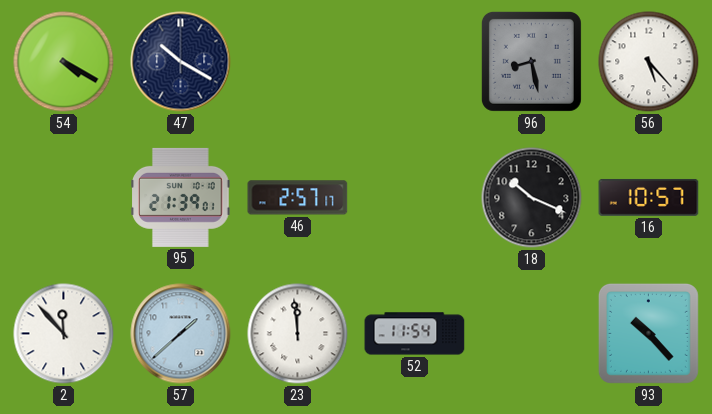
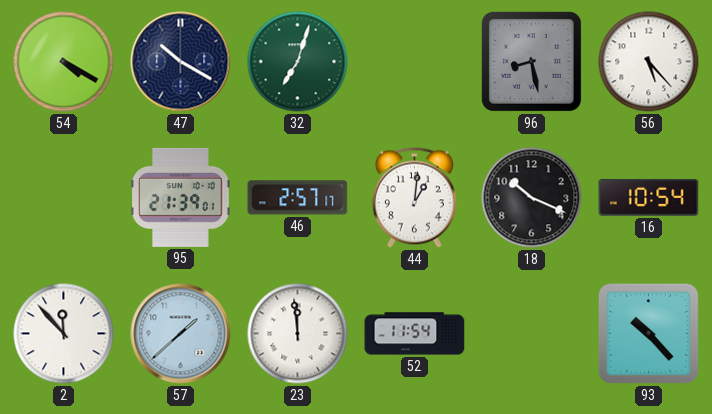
32: none -> 7:03
44: none -> 1:01
16: 10:57 -> 10:54
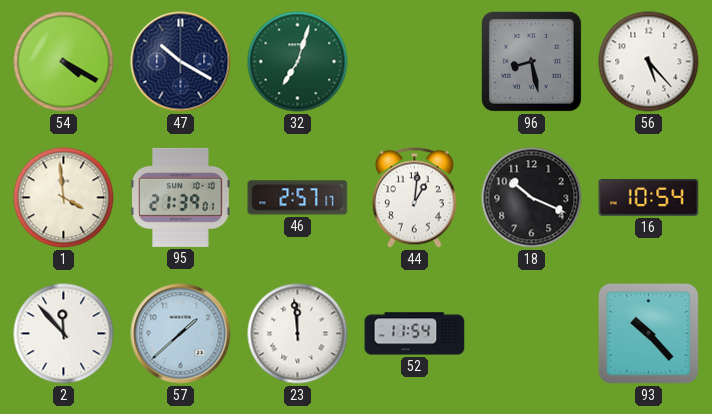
1: none -> 3:59
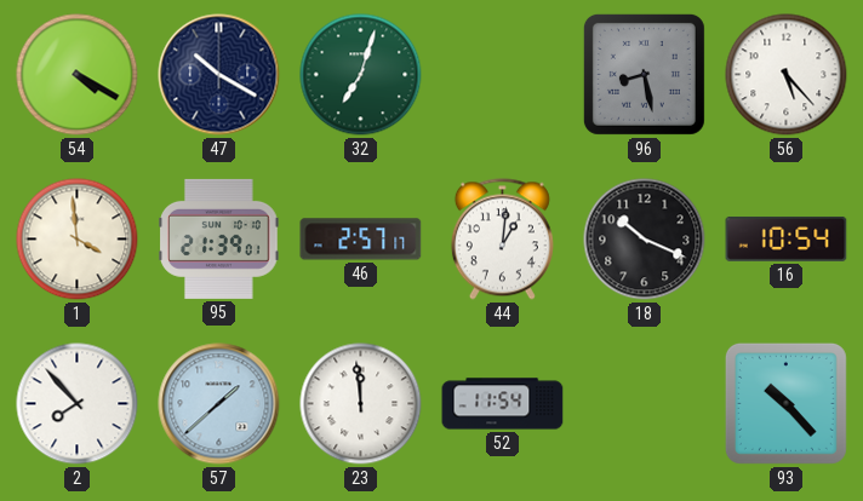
2: 11:53 -> 7:53
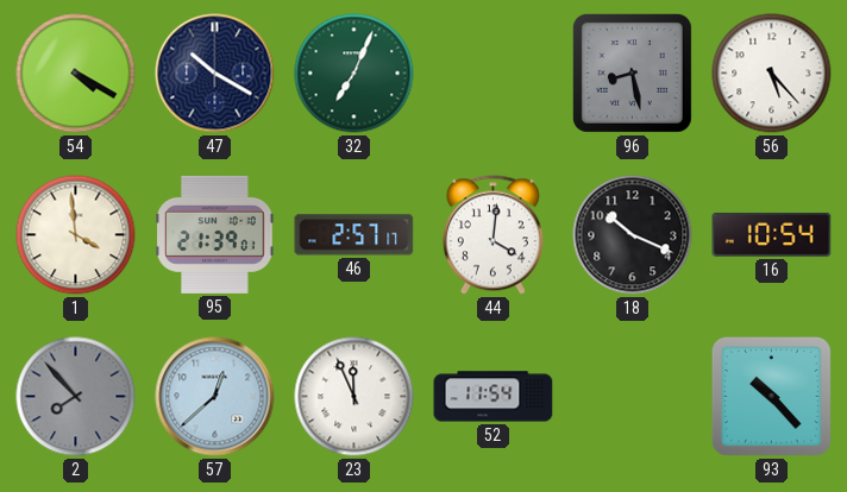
32: 7:03 -> 7:04
44: 1:01 -> 4:01
2 dial: white -> grey
57: 1:38 -> 12:38
23: 11:59 -> 11:56
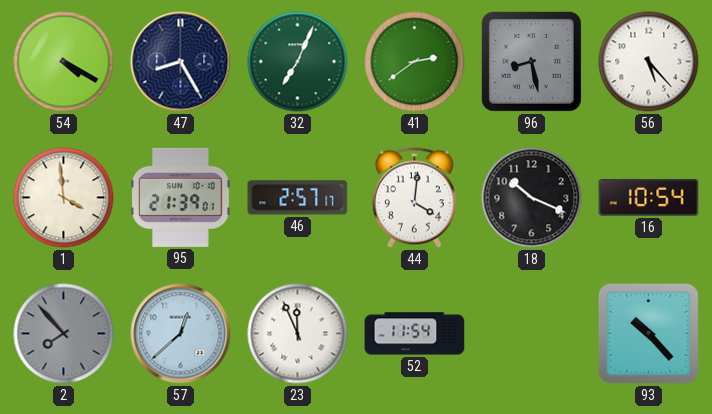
47: 10:20 -> 8:25
41: none -> 2:39
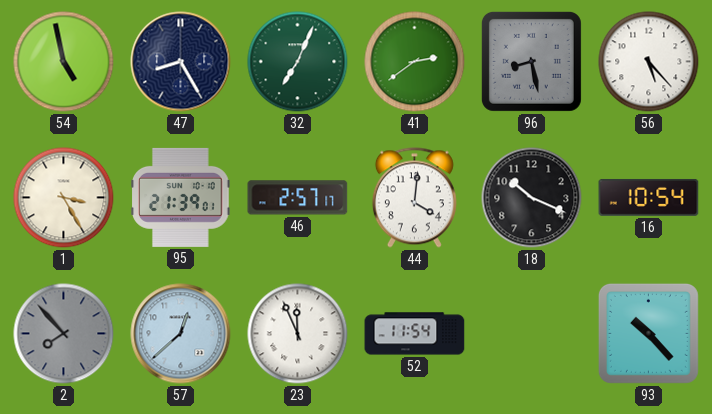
54: 4:20 -> 4:58
1: 3:59 -> 3:25
